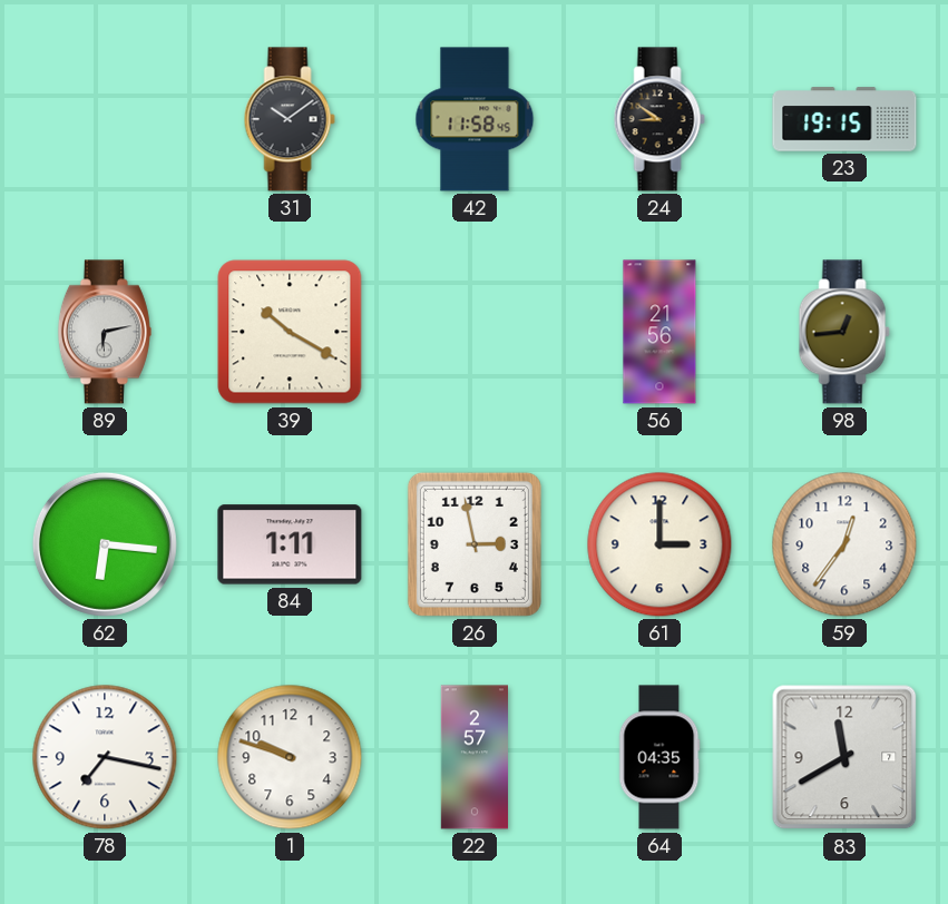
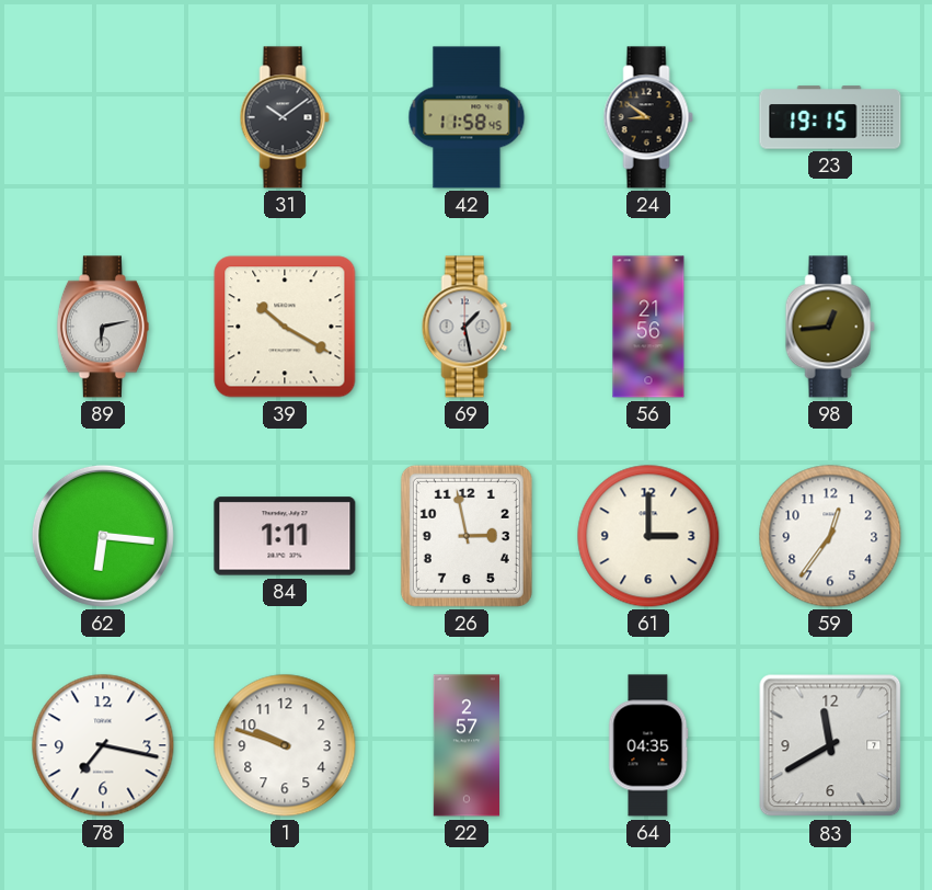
69: none -> 1:28
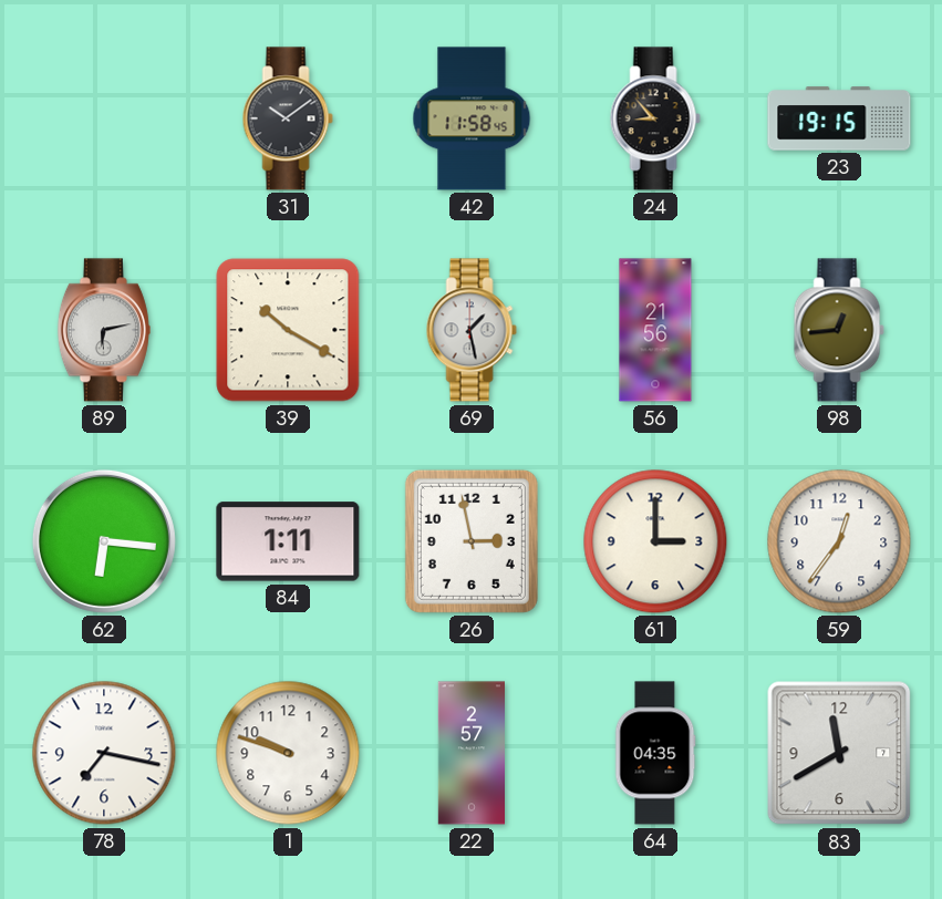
24: 8:51 -> 8:53
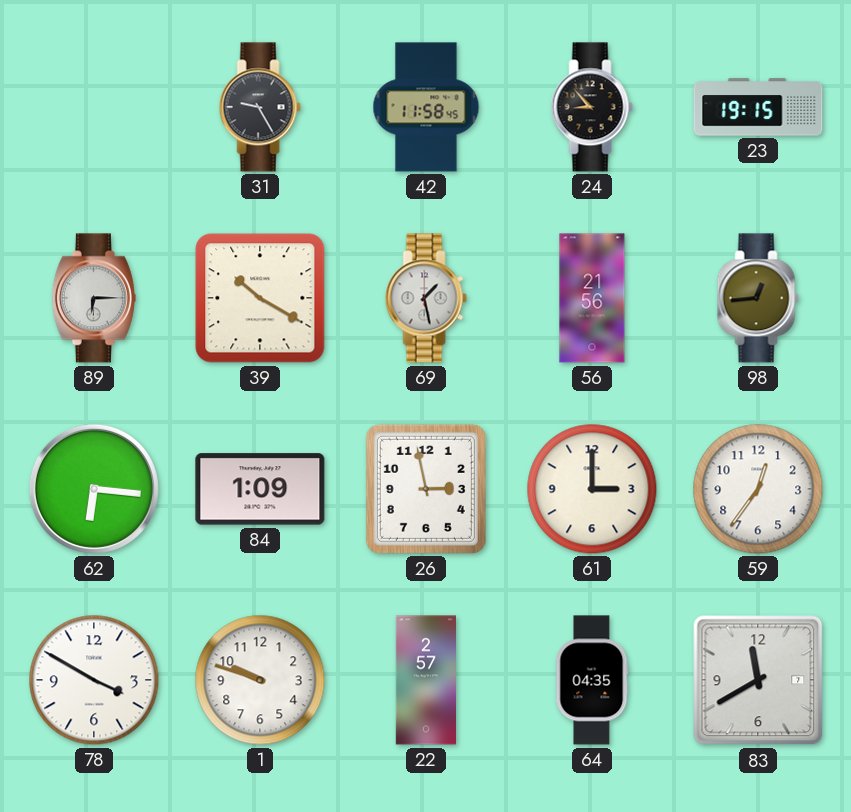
31: 10:09 -> 9:25
89: 6:13 -> 6:15
84: 1:11 -> 1:09
78: 7:17 -> 3:50
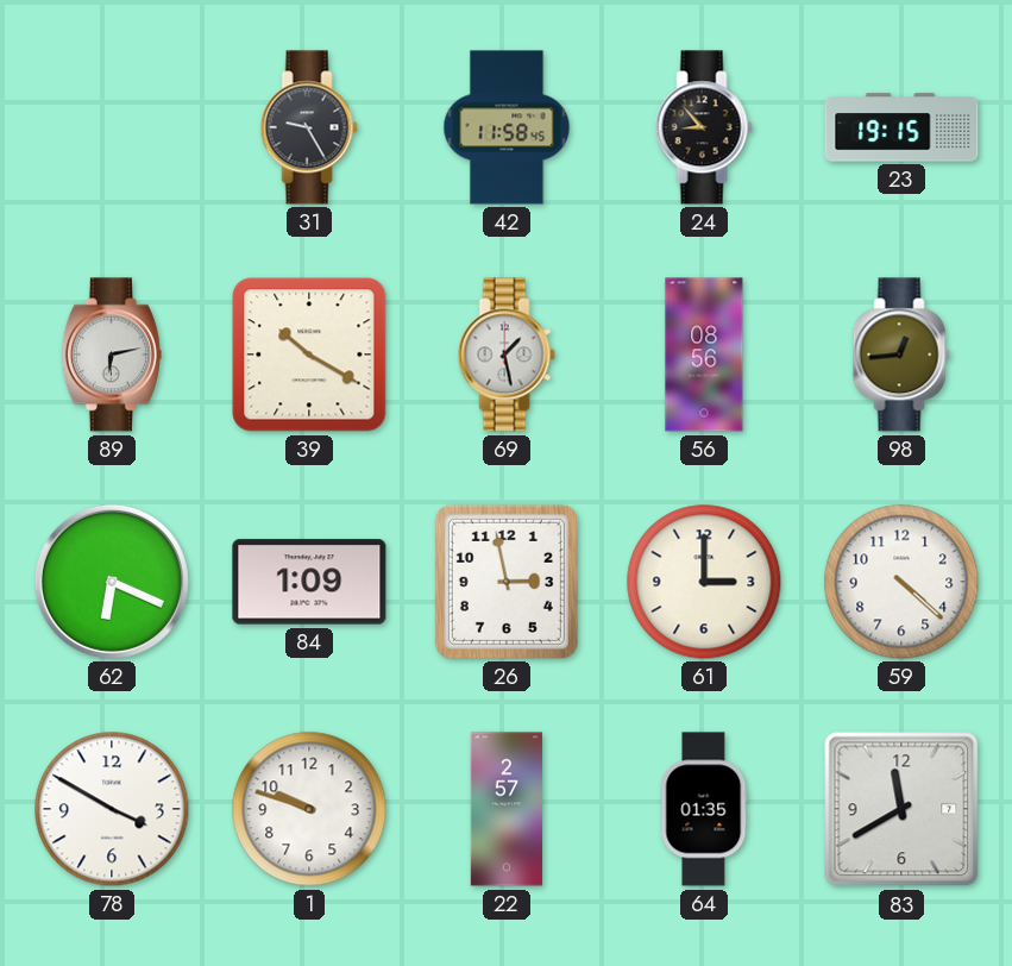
89: 6:15 -> 6:13
56: 21:56 -> 08:56
62: 6:16 -> 6:19
59: 12:36 -> 4:22
64: 04:35 -> 01:35
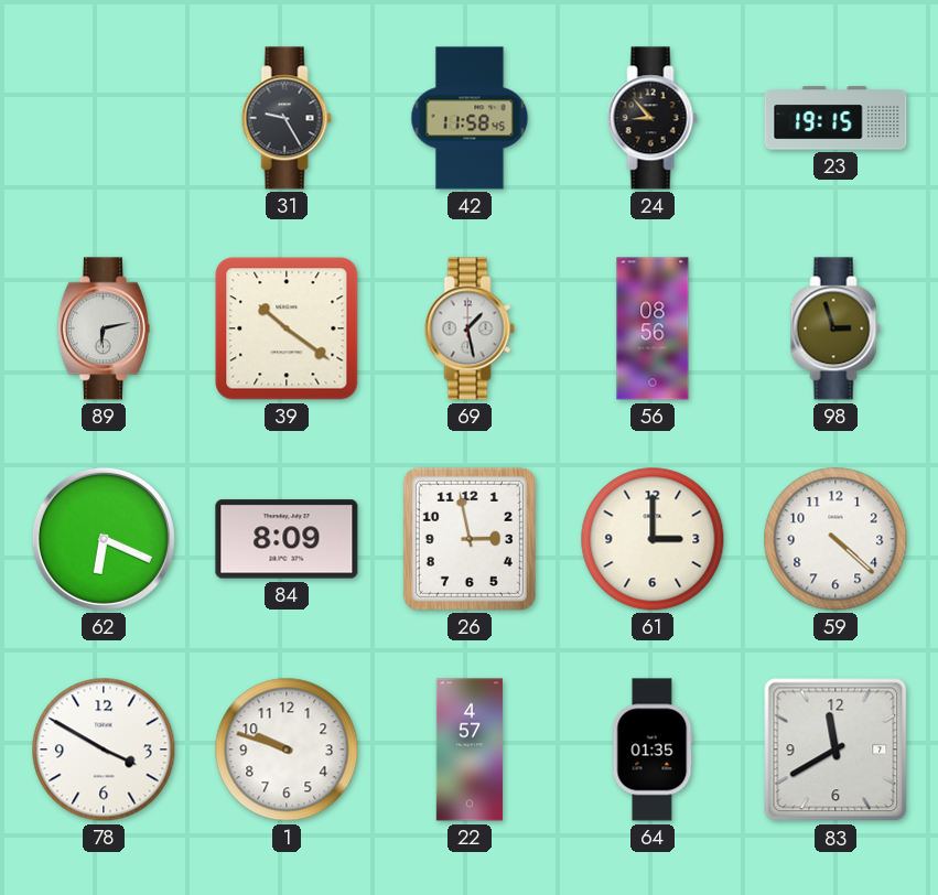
39: 10:20 -> 10:21
98: 12:44 -> 2:57
84: 1:09 -> 8:09
22: 2:57 -> 4:57
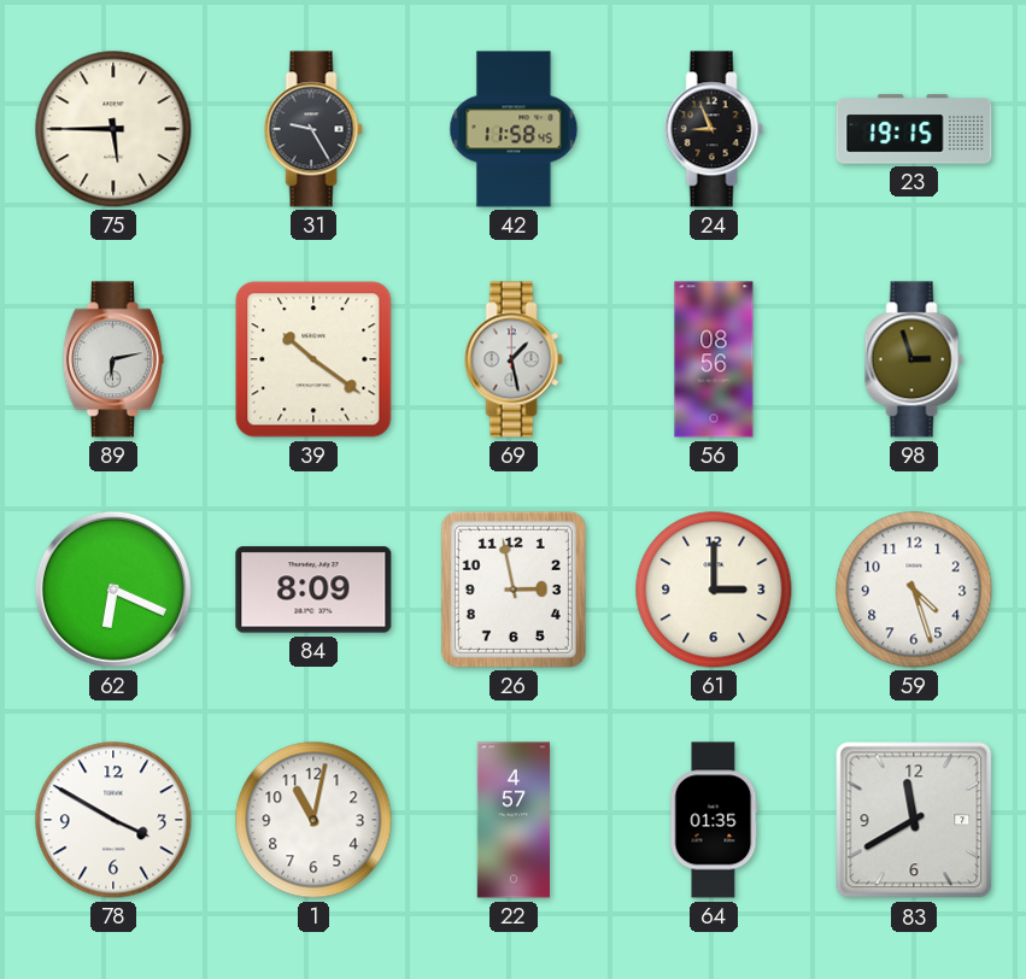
75: none -> 5:45
24: 8:53 -> 8:56
59: 4:22 -> 4:27
1: 9:48 -> 11:02
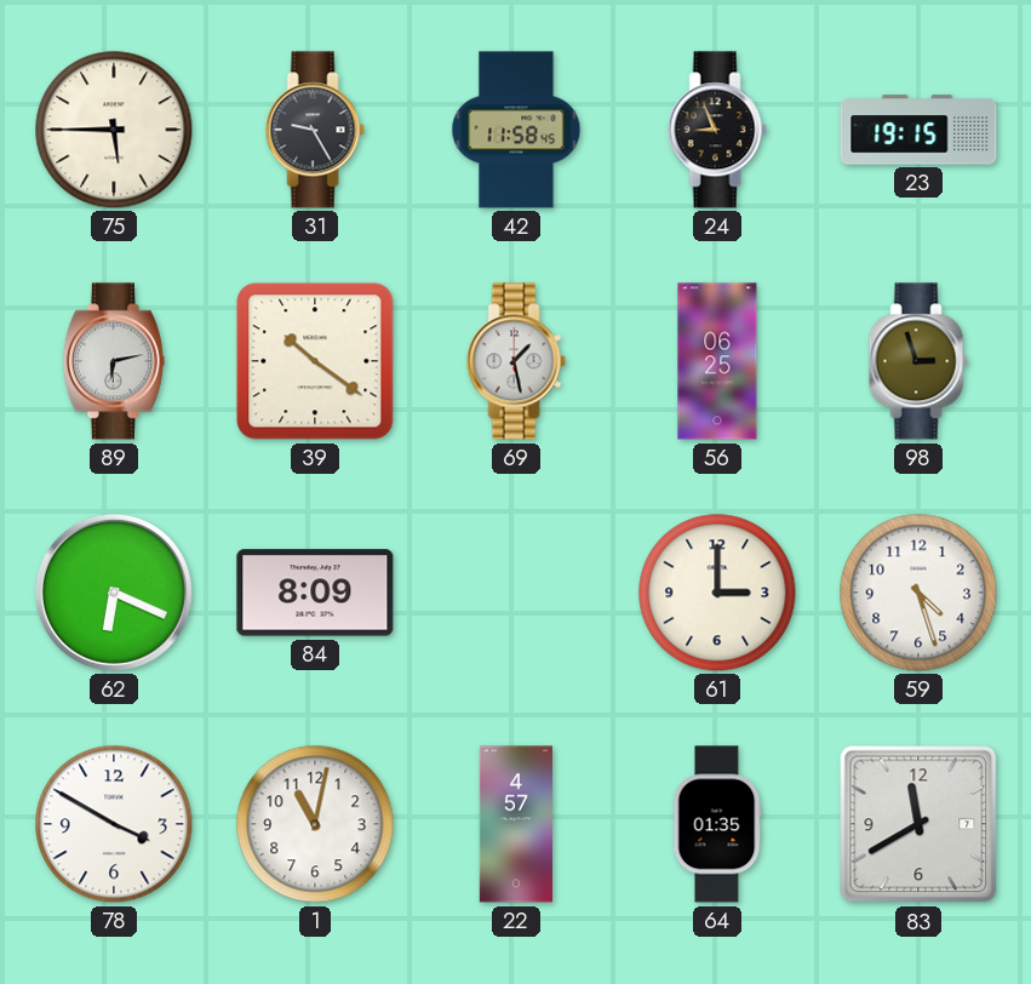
56: 08:56 -> 06:25
26: 2:58 -> none
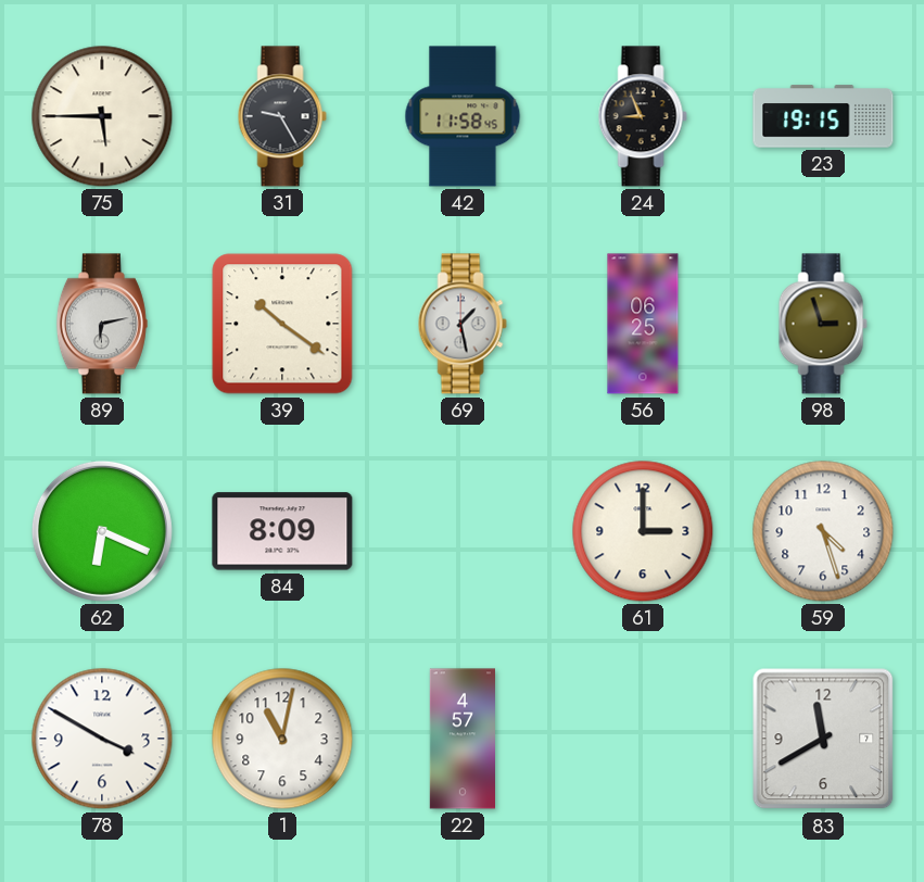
64: 01:35 -> none
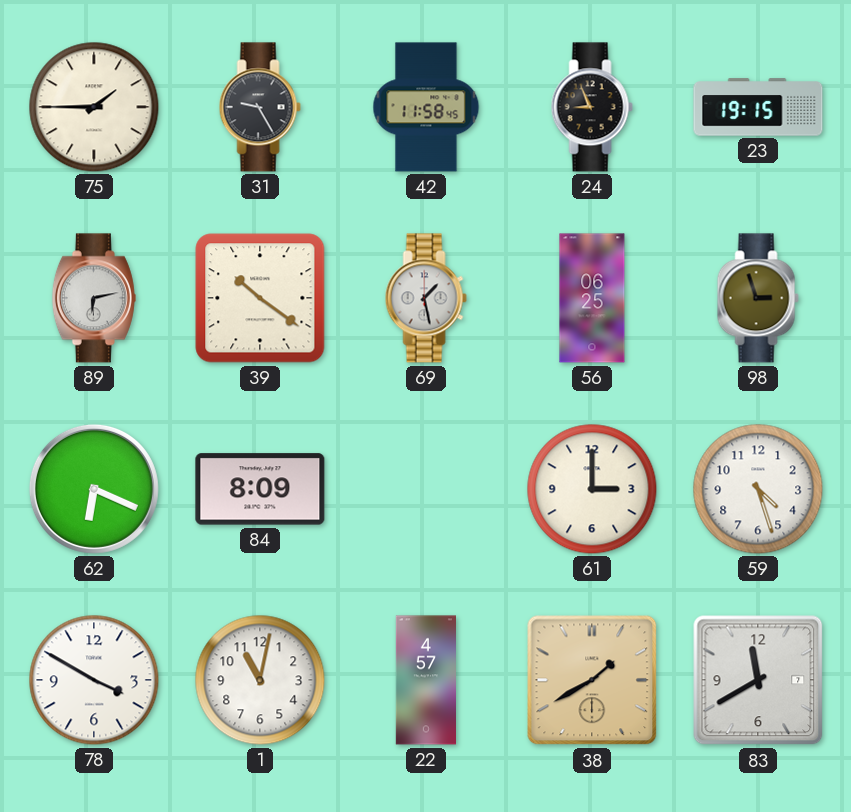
75: 5:45 -> 1:45
38: none -> 1:40
